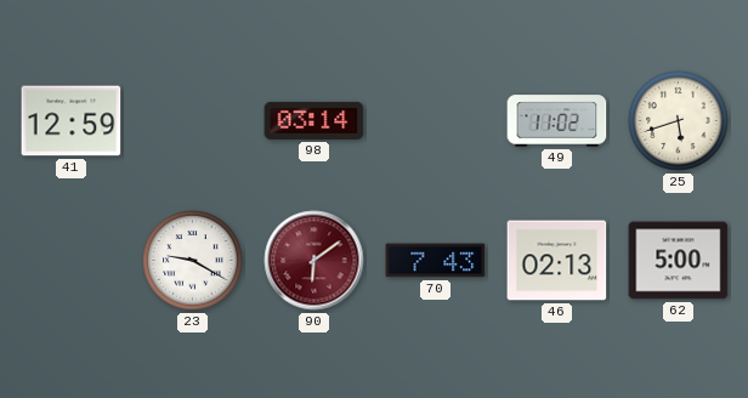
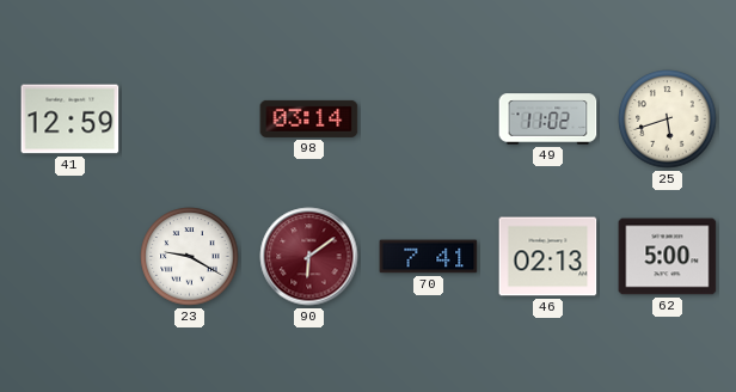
70: 7:43 -> 7:41
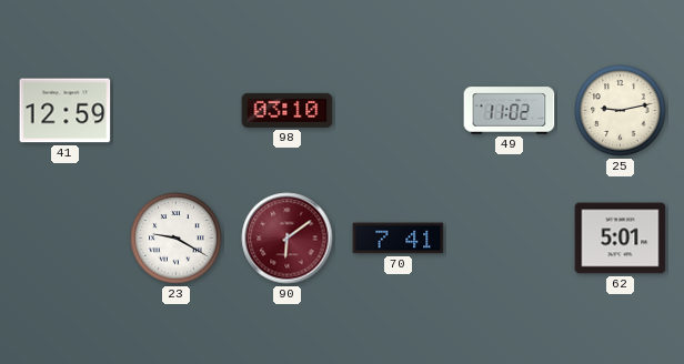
98: 03:14 -> 03:10
25: 5:42 -> 9:13
46: 02:13 -> none
62: 5:00 -> 5:01
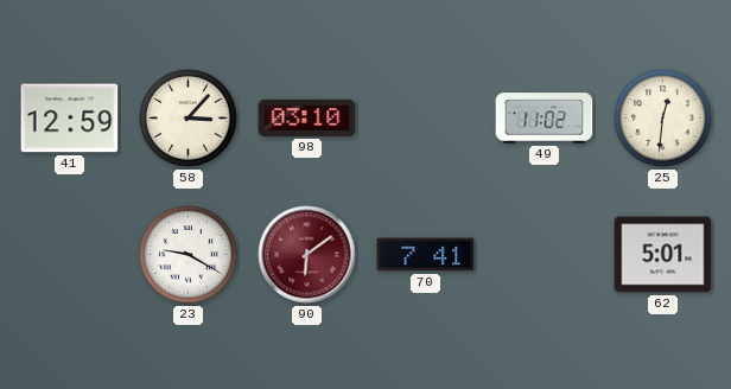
58: none -> 3:07
25: 9:13 -> 12:31
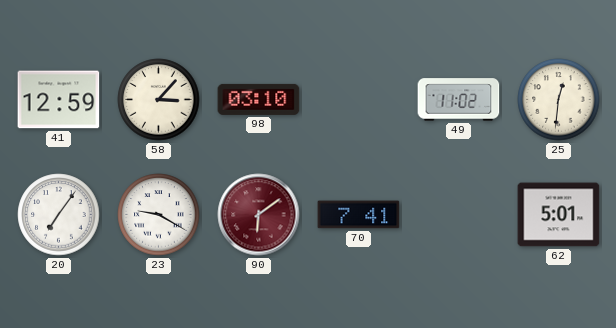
20: none -> 7:06
